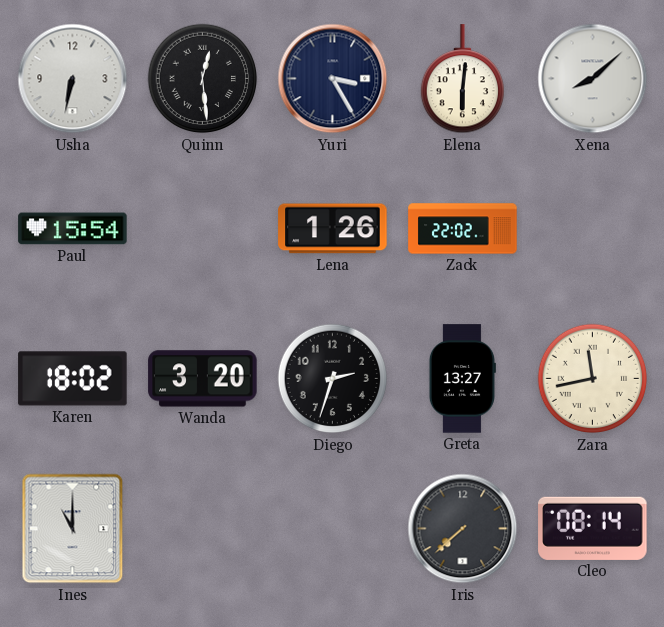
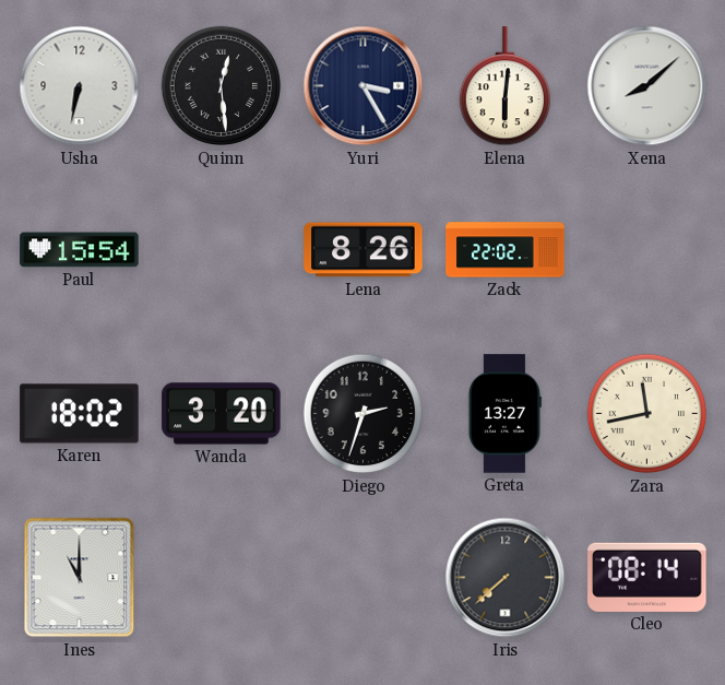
Lena: 1:26 -> 8:26
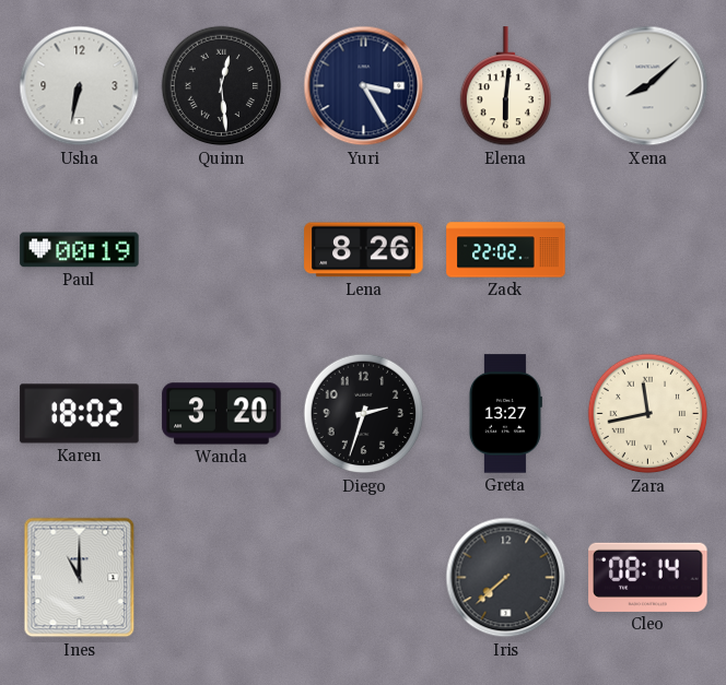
Paul: 15:54 -> 00:19
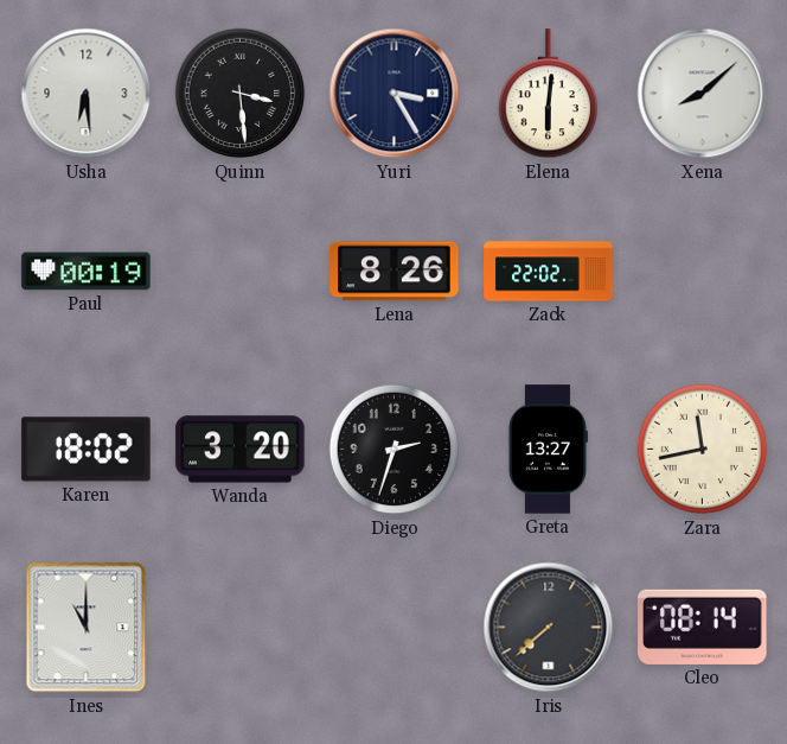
Usha: 6:32 -> 6:29
Quinn: 12:29 -> 3:29
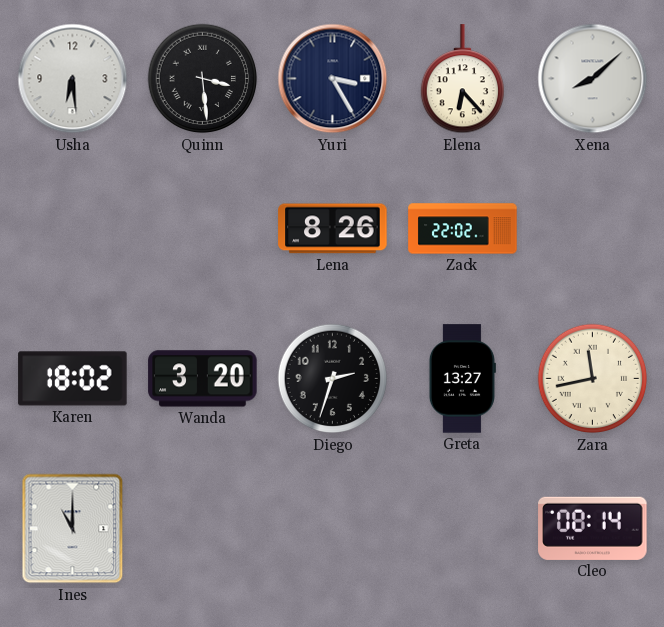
Elena: 6:01 -> 6:23
Paul: 00:19 -> none
Iris: 7:38 -> none
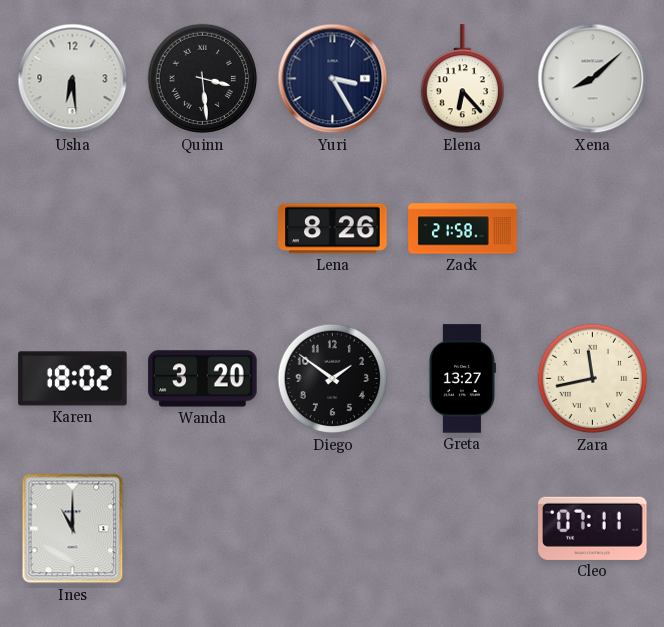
Zack: 22:02 -> 21:58
Diego: 2:33 -> 1:51
Cleo: 08:14 -> 07:11
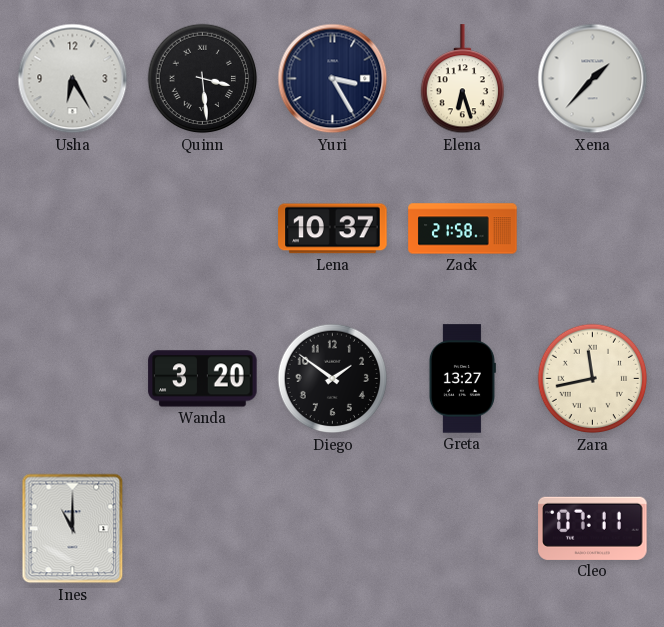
Usha: 6:29 -> 6:25
Elena: 6:23 -> 6:27
Xena: 8:08 -> 1:37
Lena: 8:26 -> 10:37
Karen: 18:02 -> none
